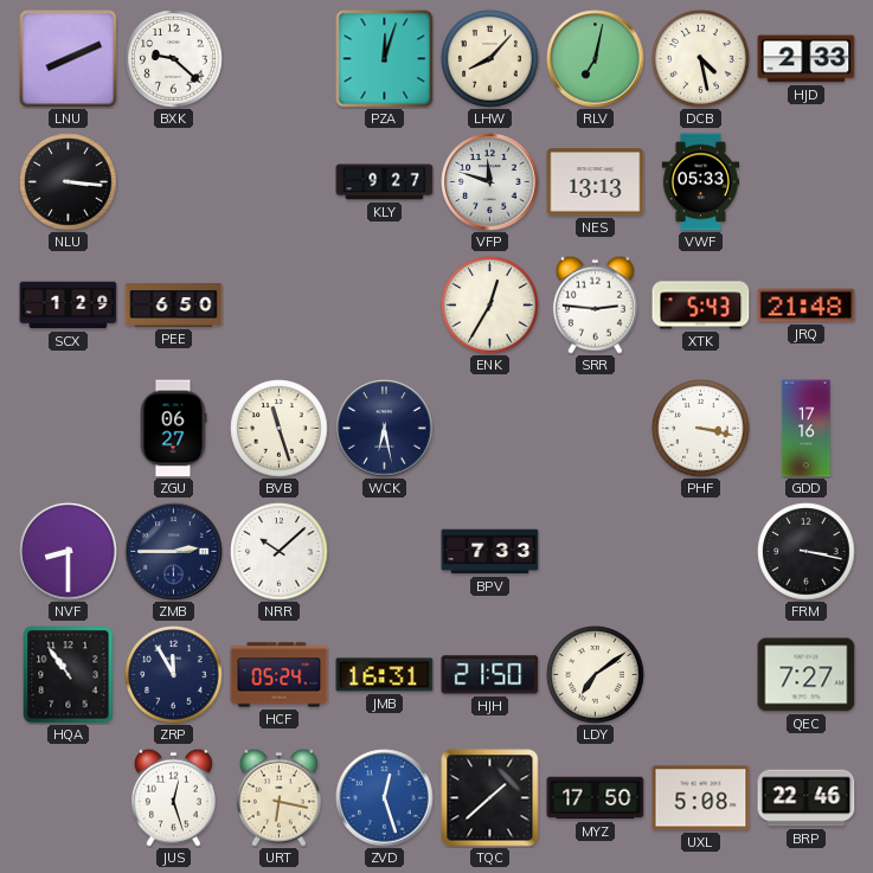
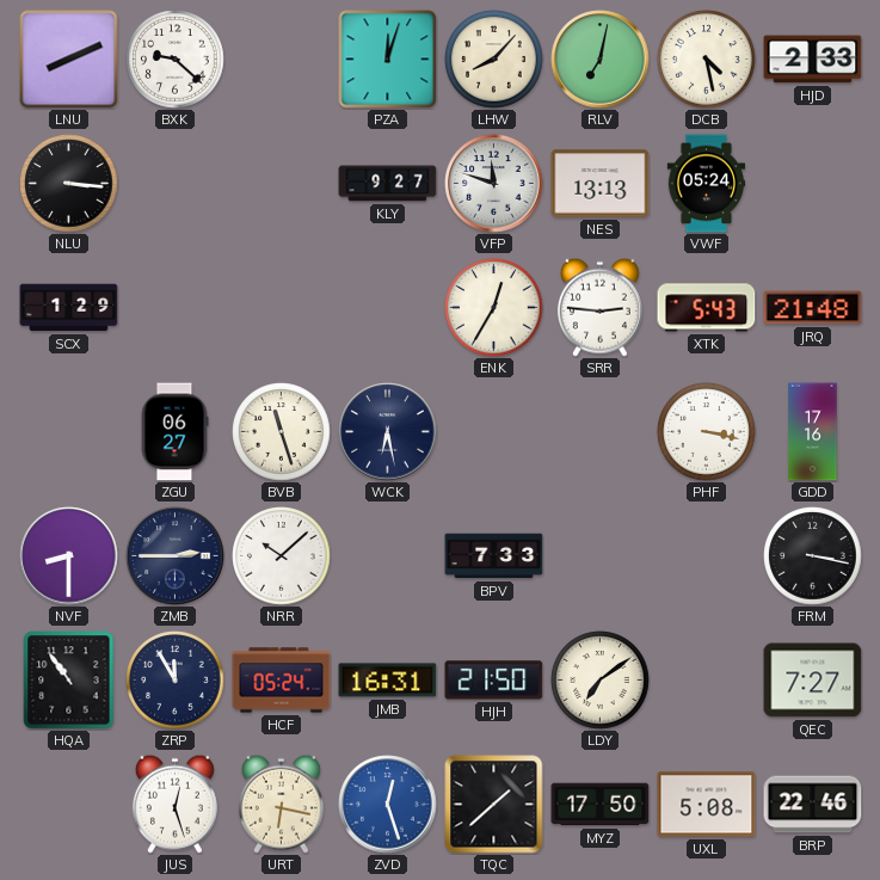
VWF: 05:33 -> 05:24
PEE: 6:50 -> none
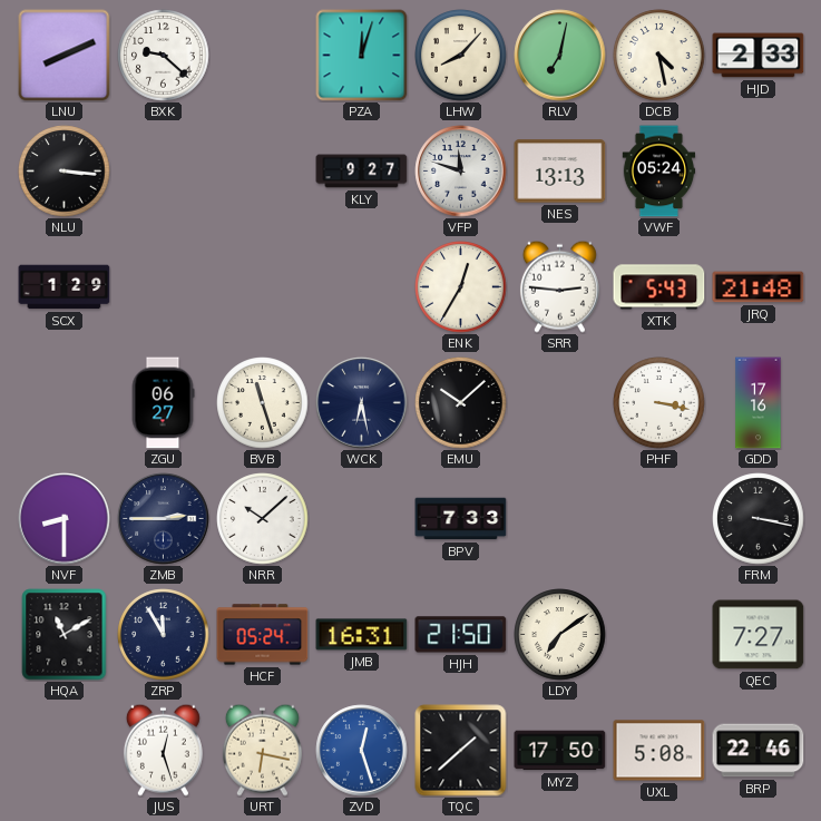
EMU: none -> 10:08
HQA: 10:54 -> 11:10
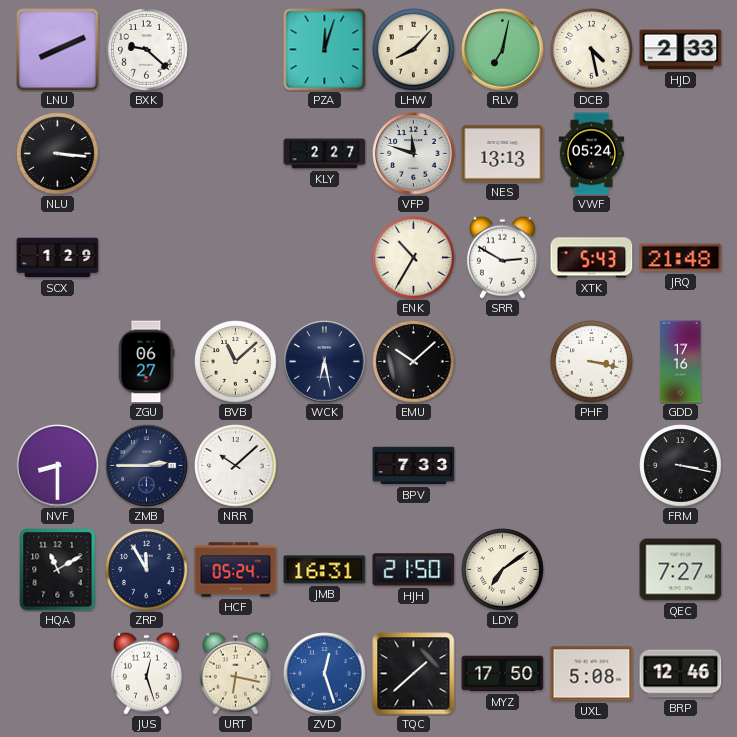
KLY: 9:27 -> 2:27
ENK: 12:35 -> 10:35
SRR: 2:46 -> 2:50
BVB: 11:27 -> 11:08
BRP: 22:46 -> 12:46
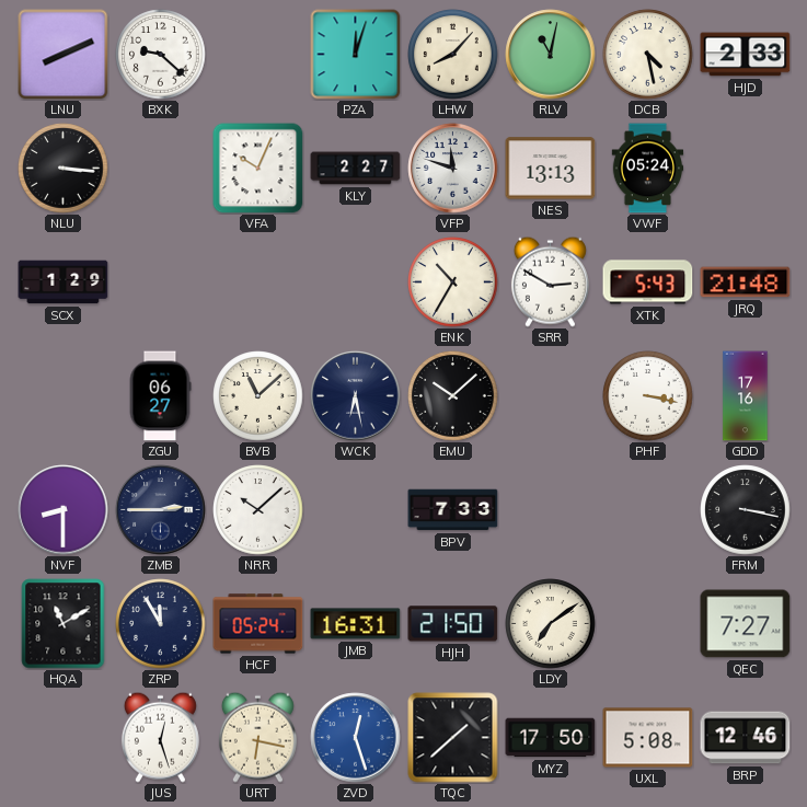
RLV: 7:02 -> 11:02
VFA: none -> 10:04
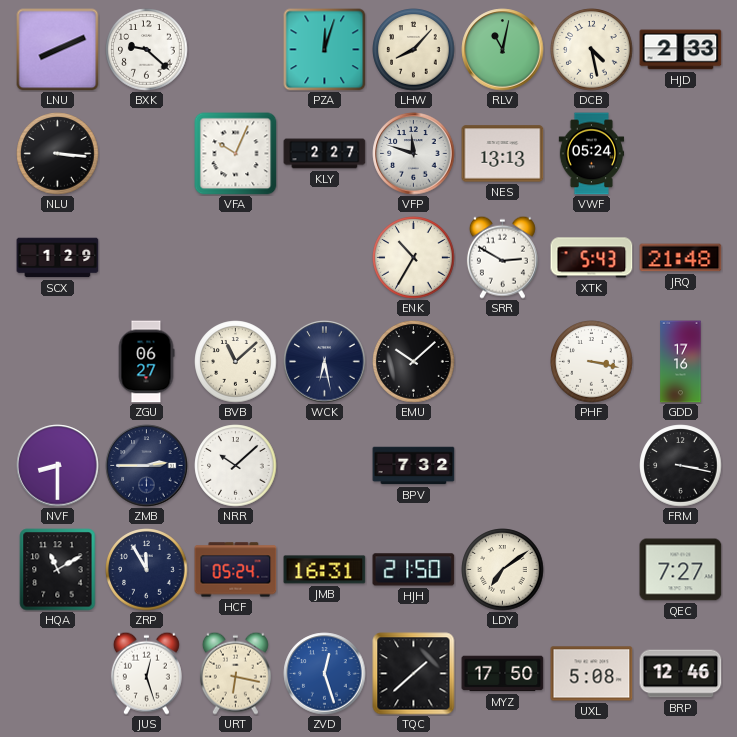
BPV: 7:33 -> 7:32
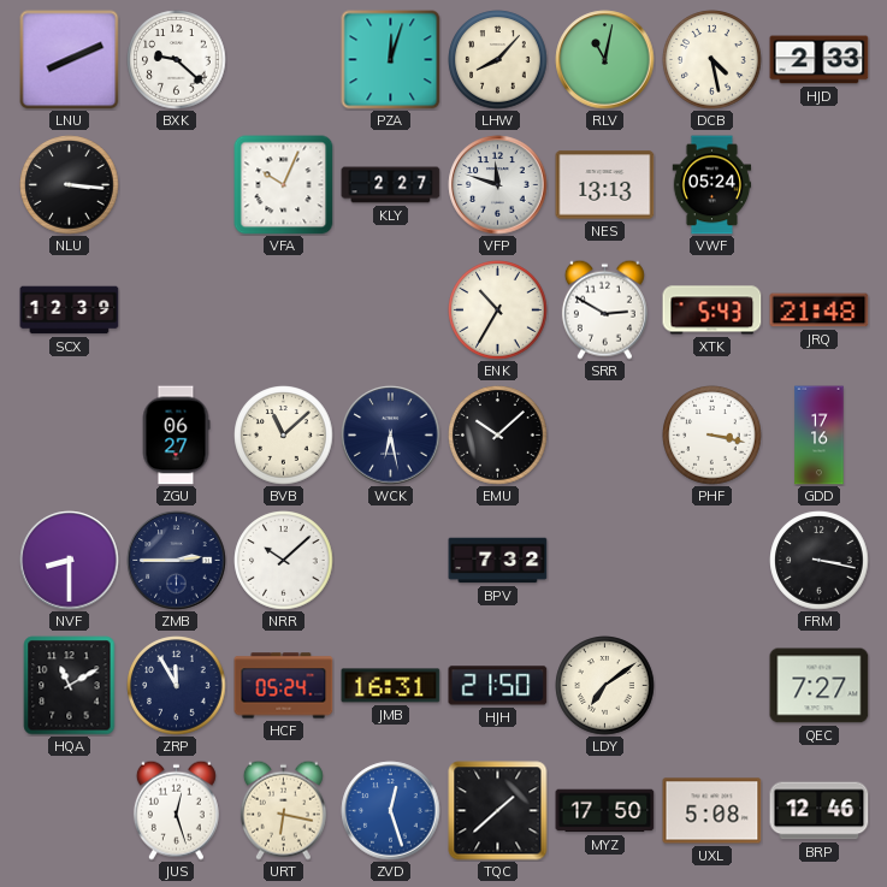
SCX: 1:29 -> 12:39
